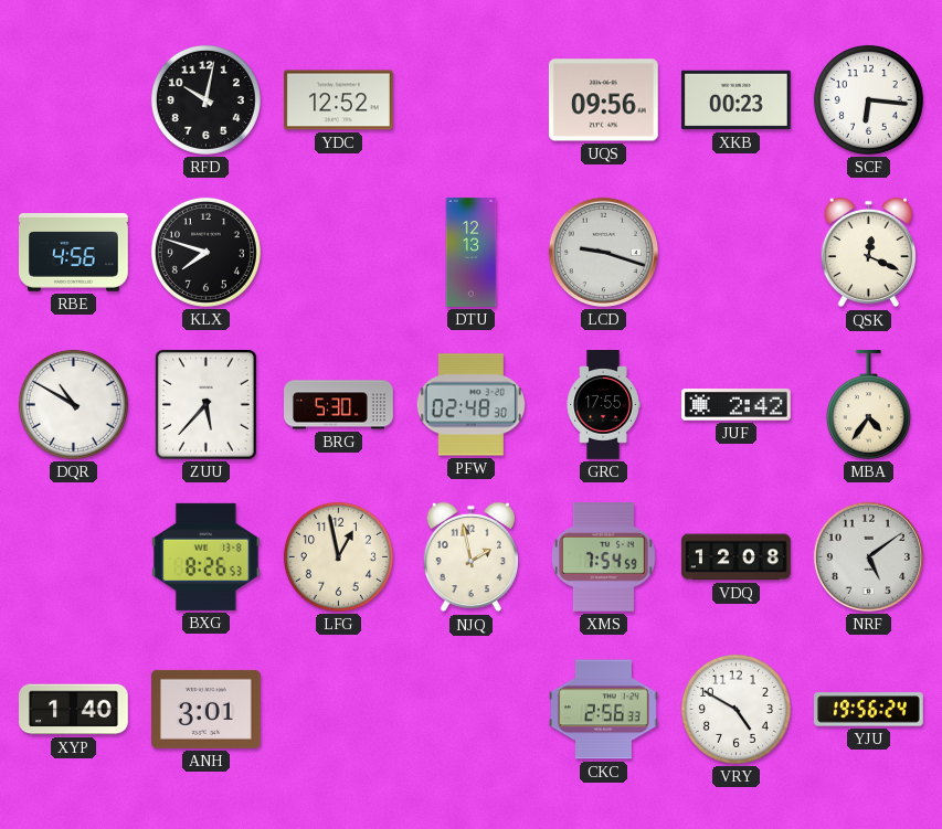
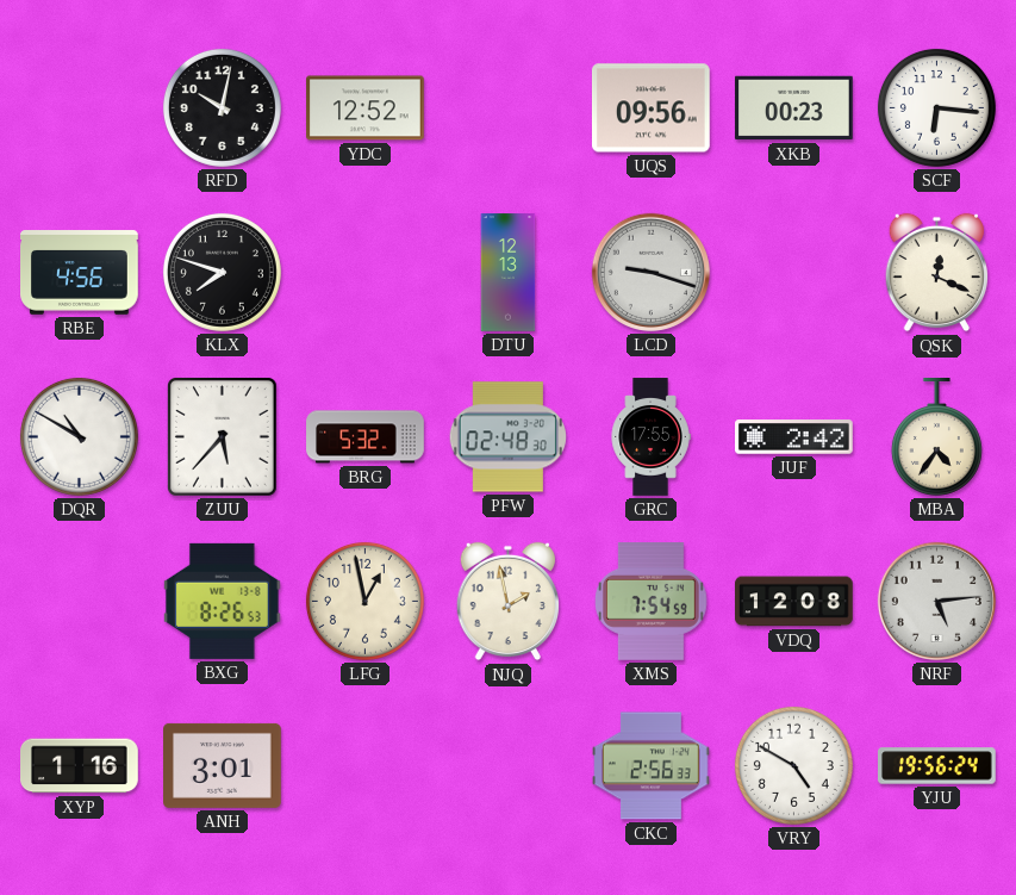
BRG: 5:30 -> 5:32
NRF: 5:09 -> 5:14
XYP: 1:40 -> 1:16
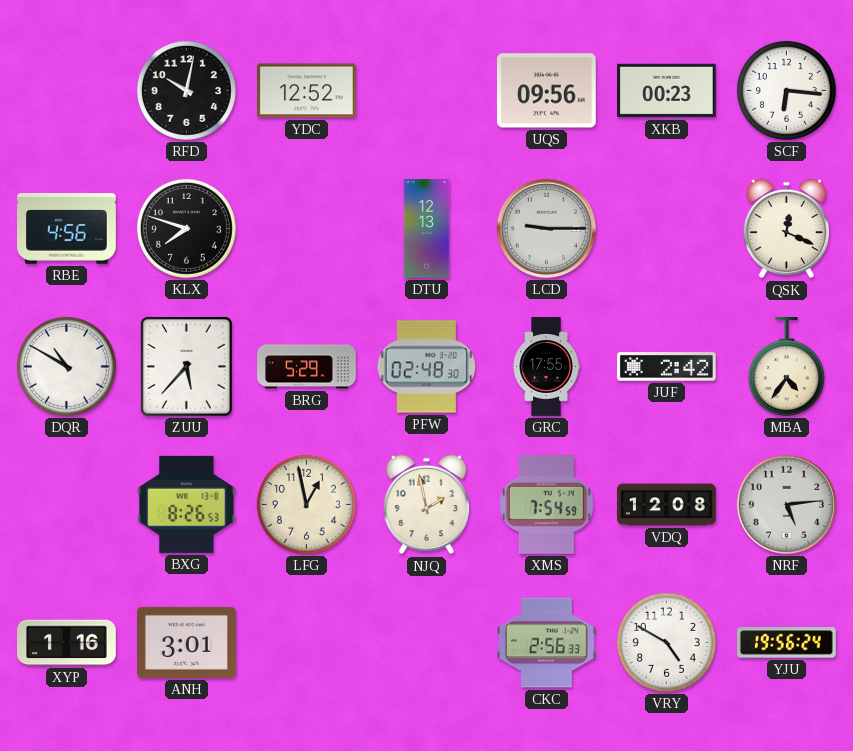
LCD: 9:18 -> 9:15
BRG: 5:32 -> 5:29
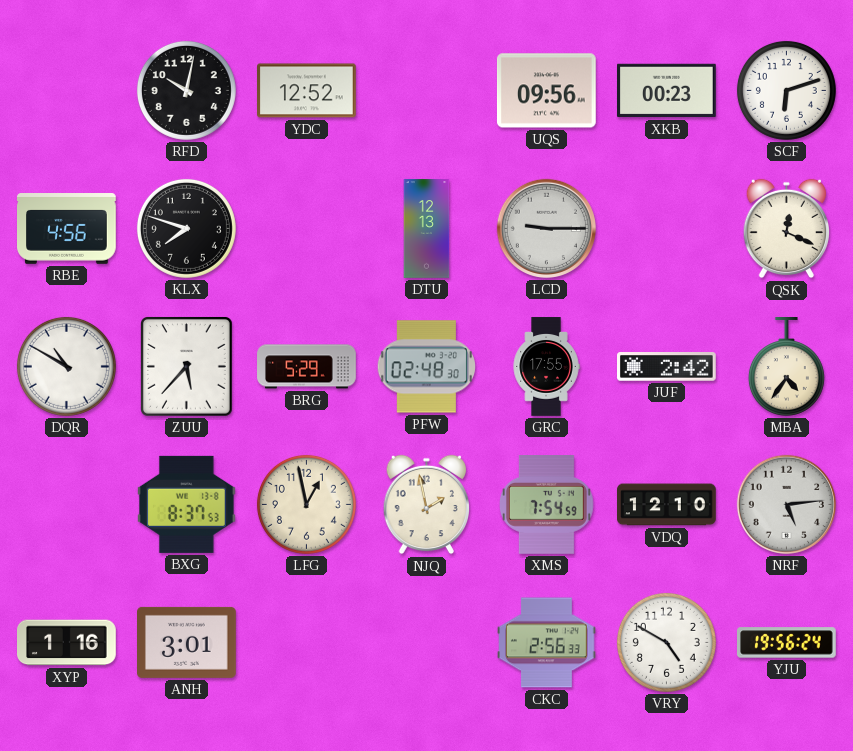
SCF: 6:16 -> 6:12
BXG: 8:26 -> 8:37
VDQ: 12:08 -> 12:10
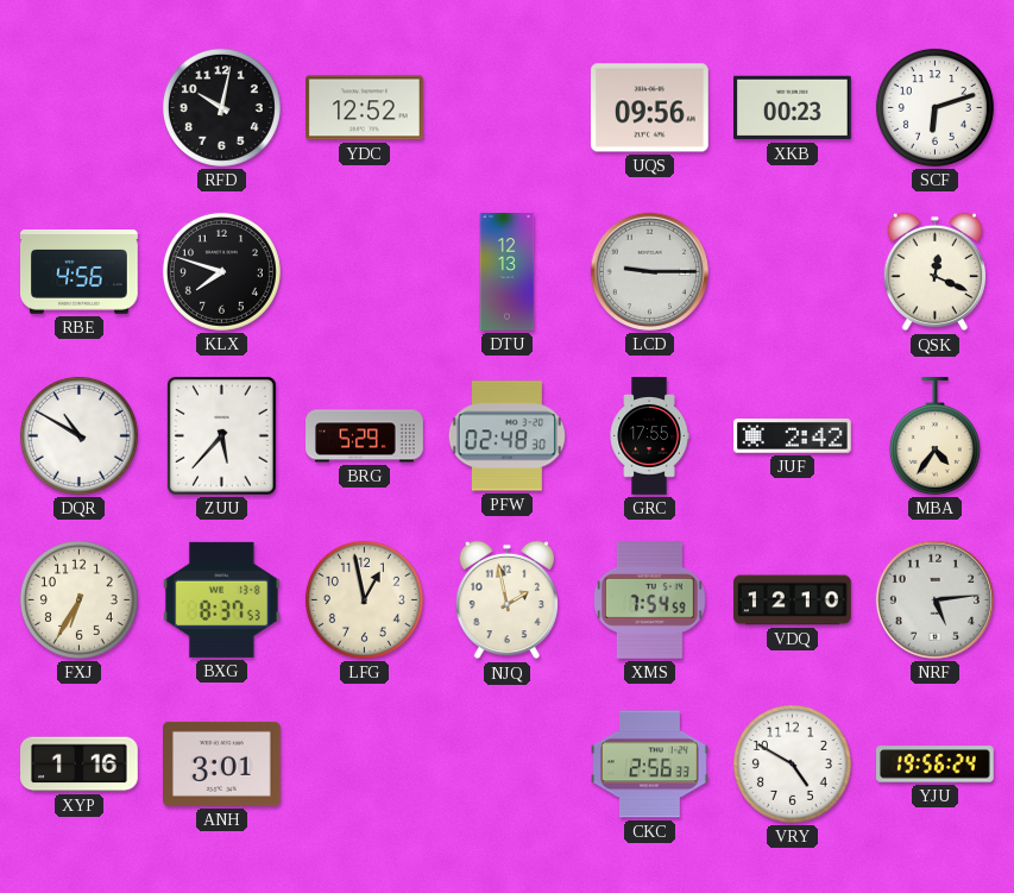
FXJ: none -> 6:35
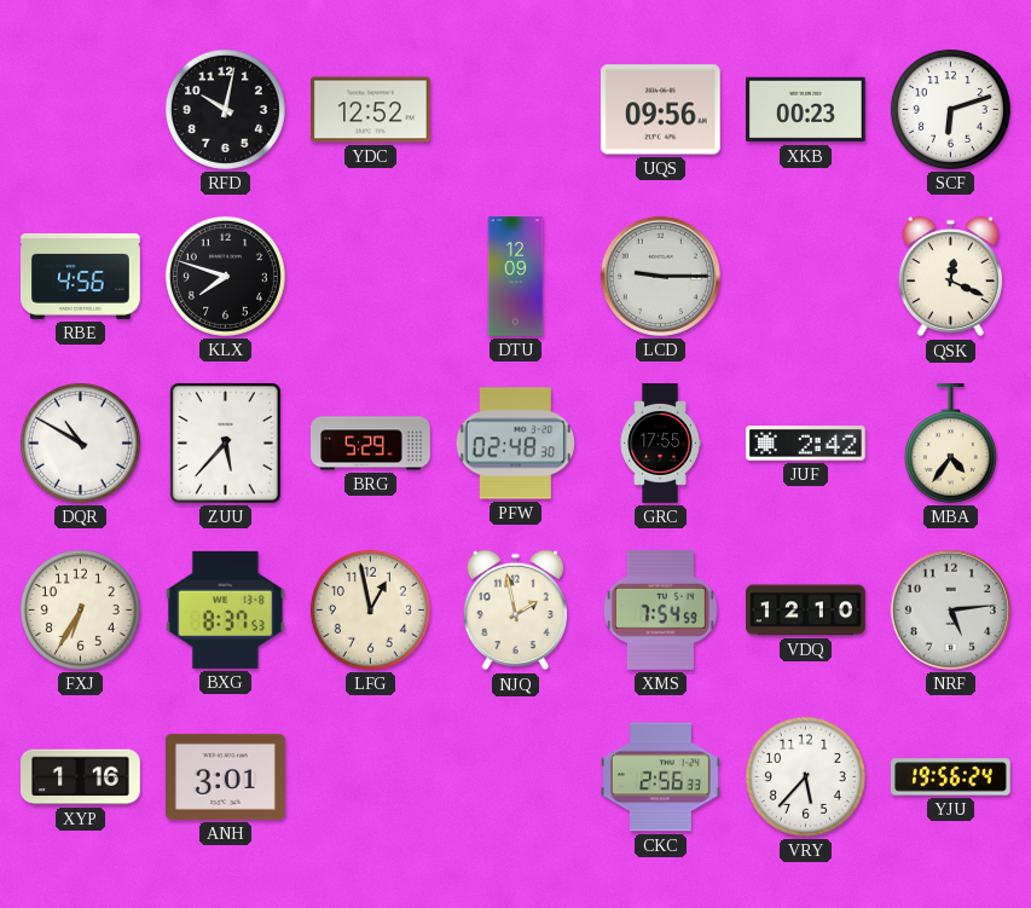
DTU: 12:13 -> 12:09
VRY: 4:50 -> 5:37
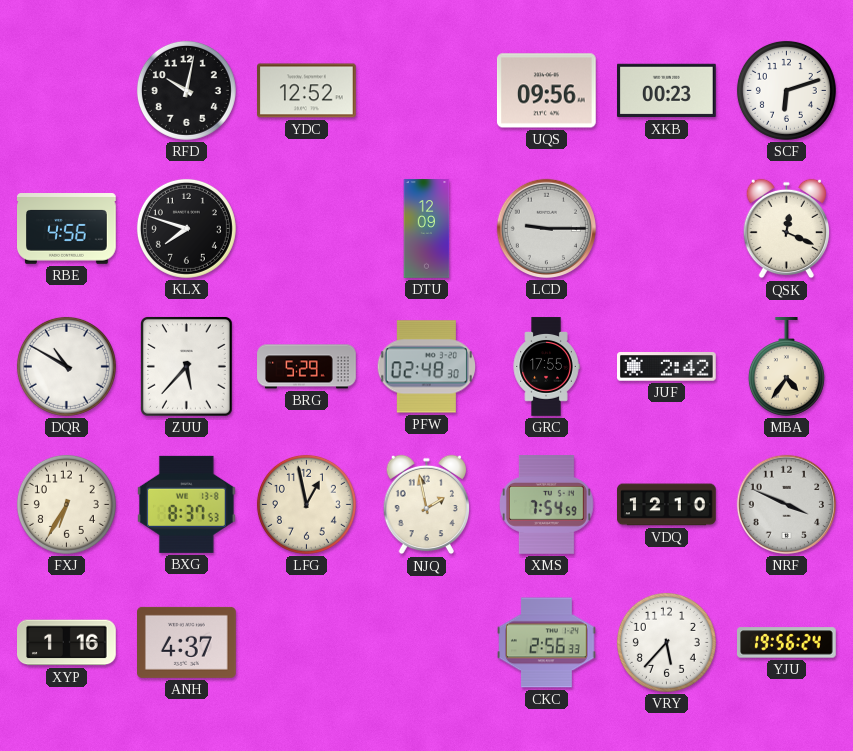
NRF: 5:14 -> 3:49
ANH: 3:01 -> 4:37
